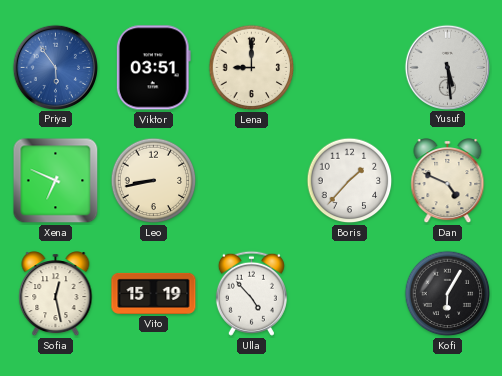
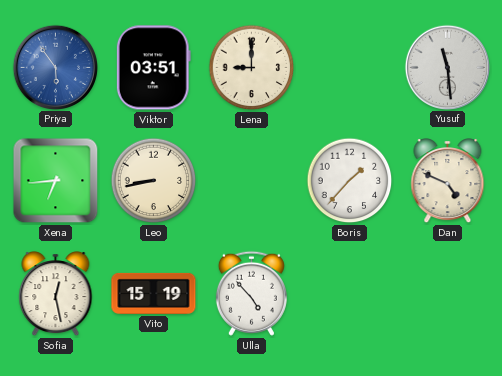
Yusuf: 5:29 -> 11:29
Xena: 6:49 -> 6:44
Kofi: 6:05 -> none
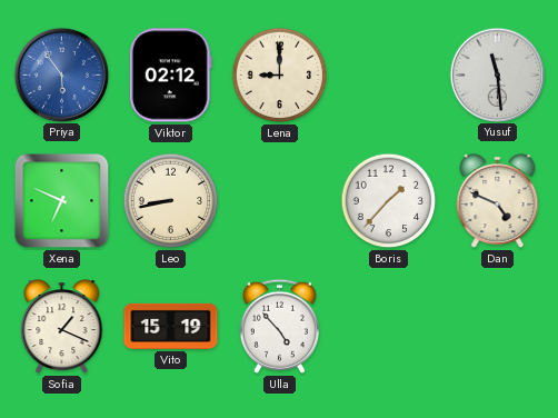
Viktor: 03:51 -> 02:12
Xena: 6:44 -> 6:49
Sofia: 12:28 -> 1:19
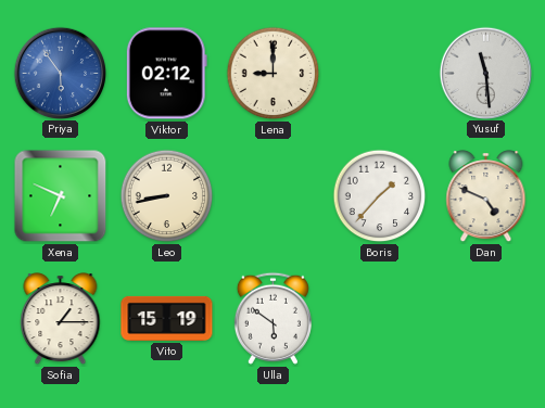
Sofia: 1:19 -> 1:15
Ulla: 4:53 -> 5:51
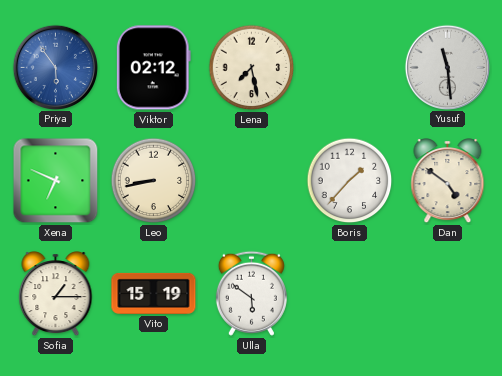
Lena: 9:00 -> 7:28
Dan: 4:49 -> 4:51
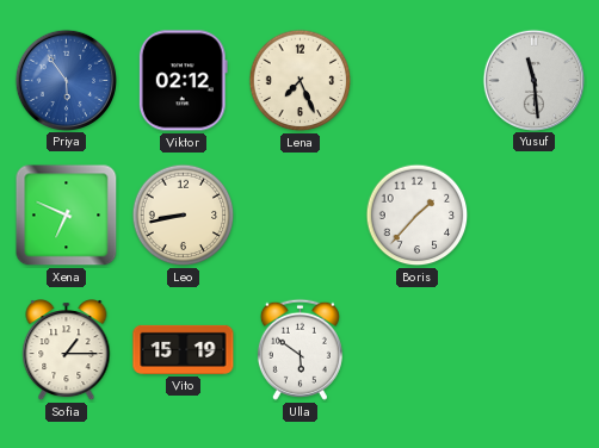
Lena: 7:28 -> 7:26
Dan: 4:51 -> none
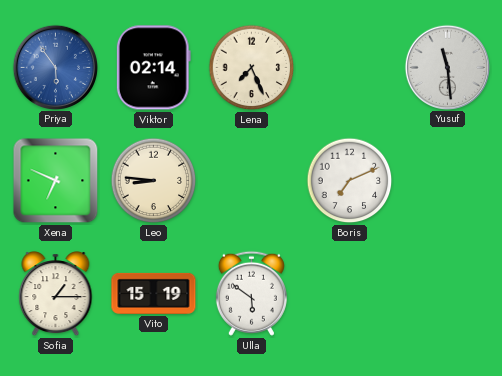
Viktor: 02:12 -> 02:14
Leo: 8:43 -> 8:46
Boris: 1:37 -> 7:11
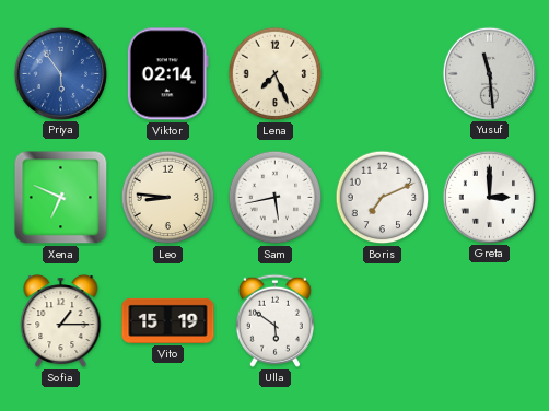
Sam: none -> 5:43
Greta: none -> 3:00
